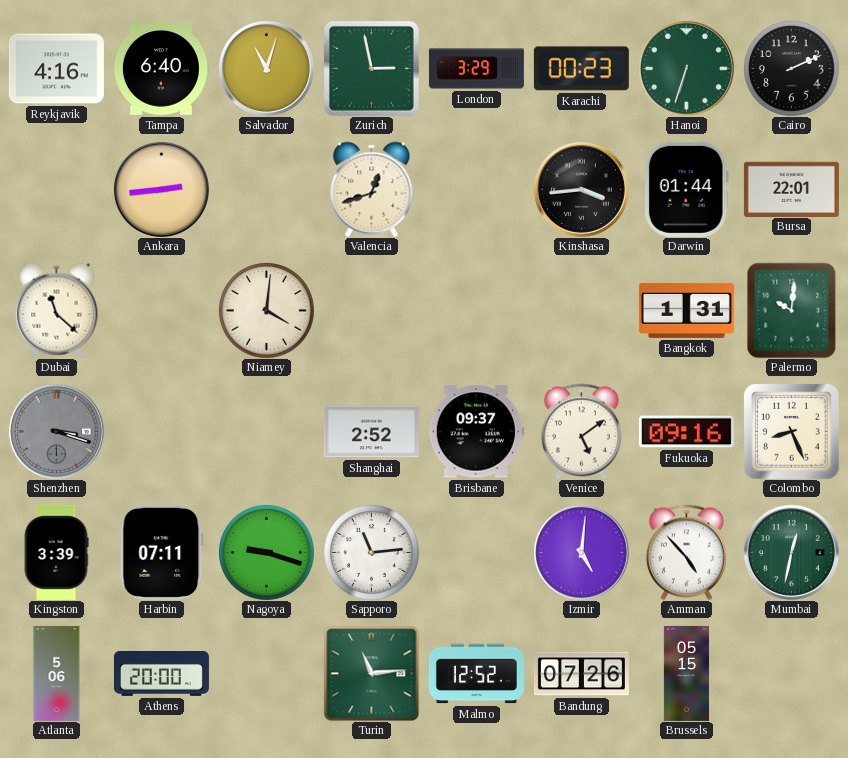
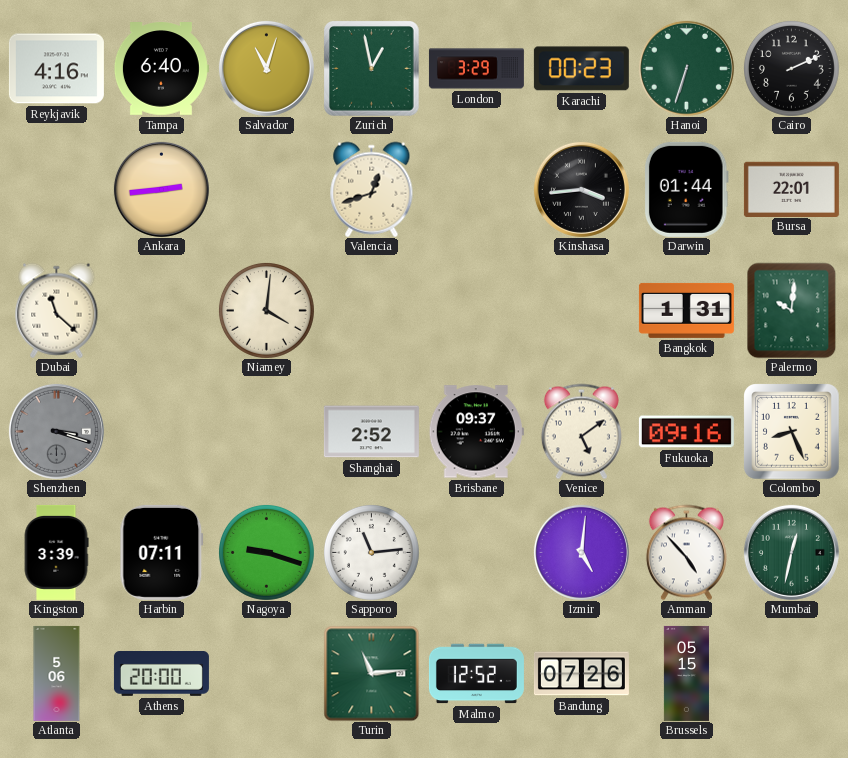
Zurich: 2:58 -> 12:58
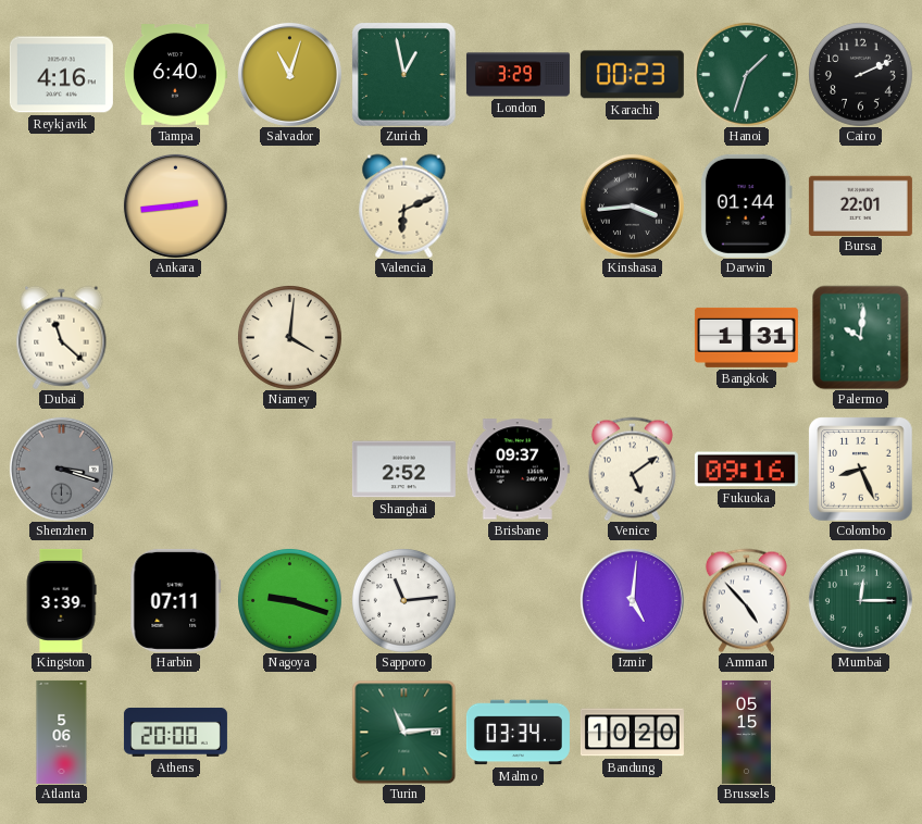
Hanoi: 6:33 -> 1:33
Valencia: 12:42 -> 6:11
Mumbai: 12:32 -> 12:15
Malmo: 12:52 -> 03:34
Bandung: 07:26 -> 10:20
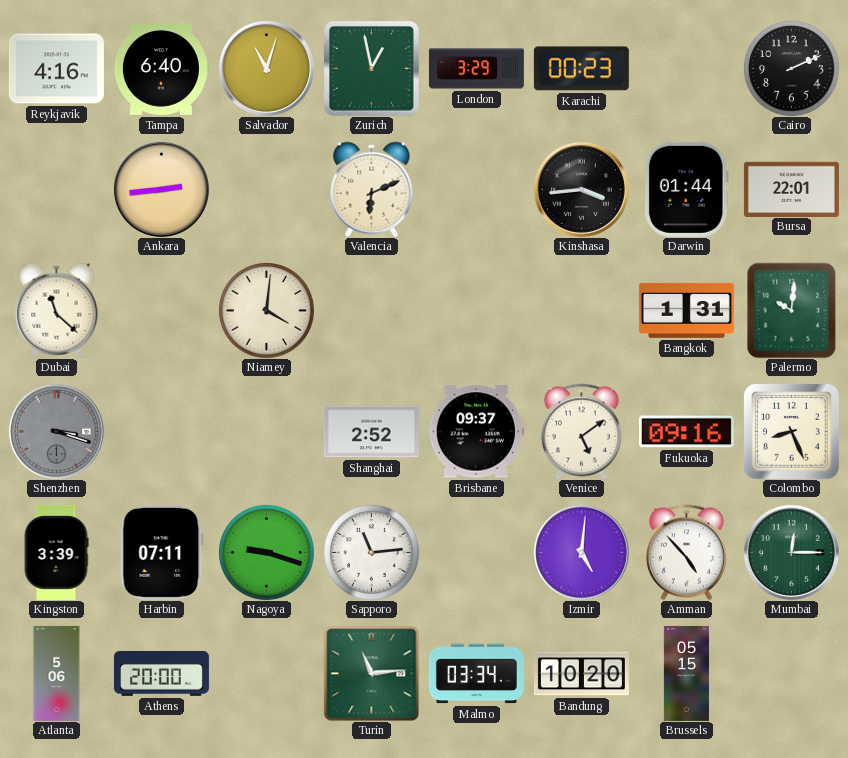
Hanoi: 1:33 -> none
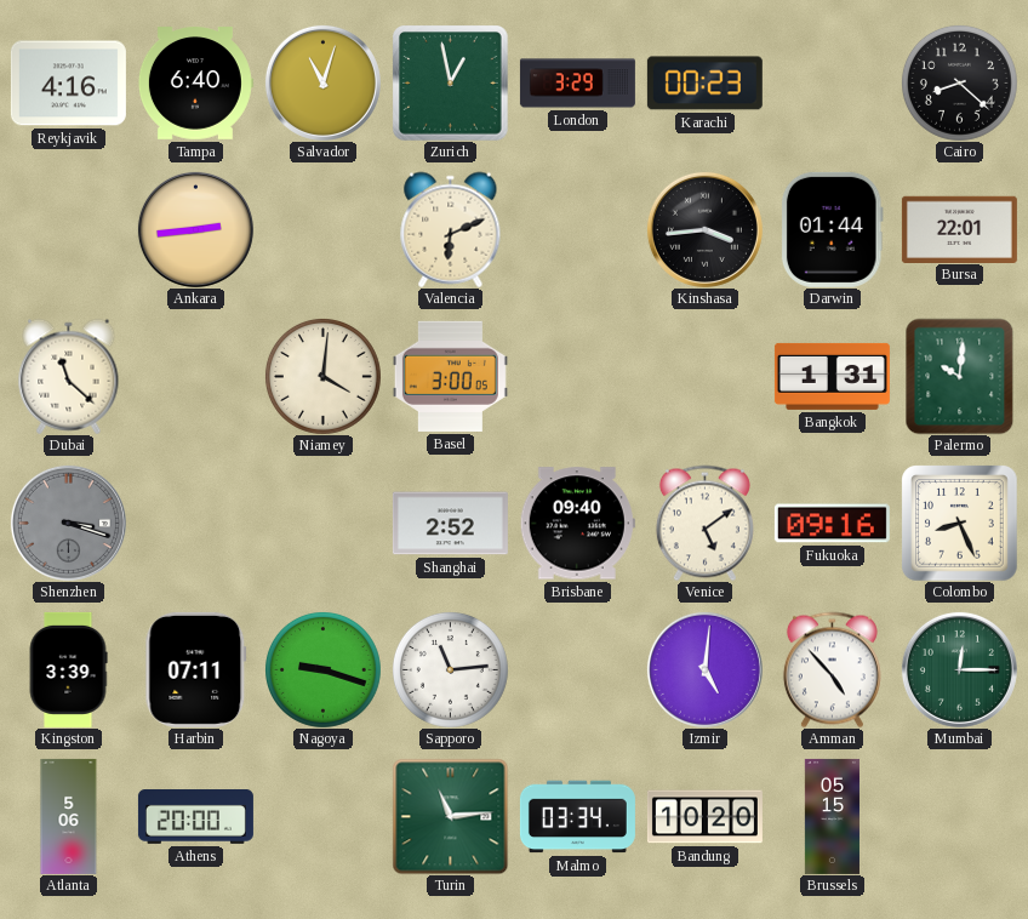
Cairo: 2:11 -> 8:22
Basel: none -> 3:00
Brisbane: 09:37 -> 09:40
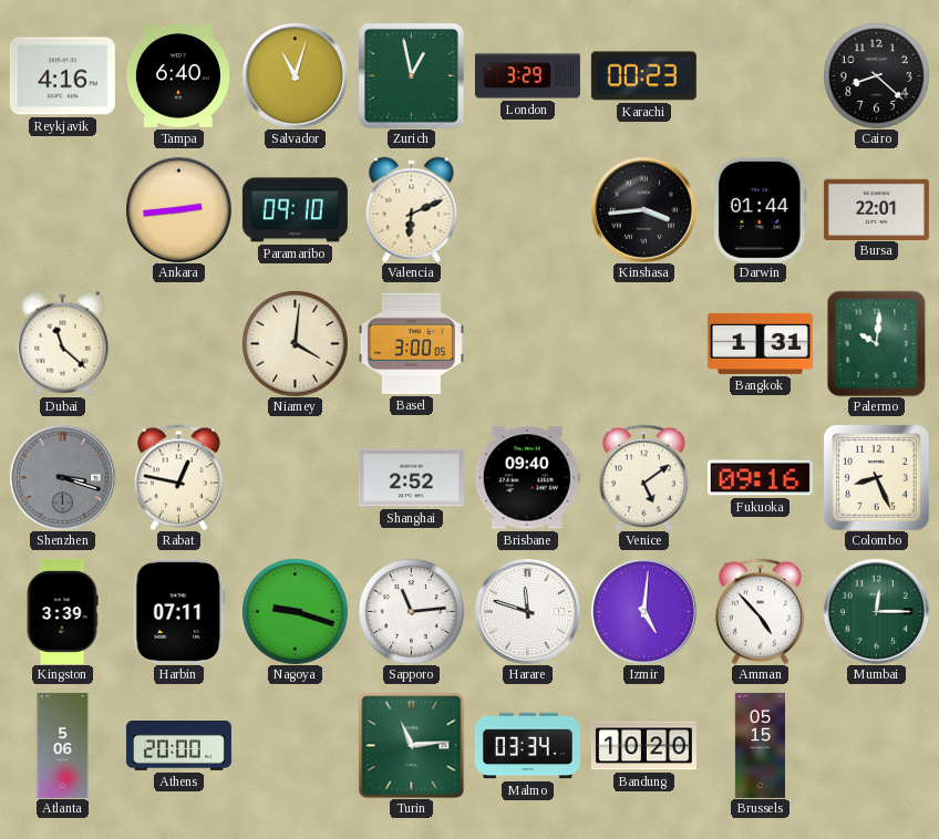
Paramaribo: none -> 09:10
Rabat: none -> 12:47
Harare: none -> 11:48
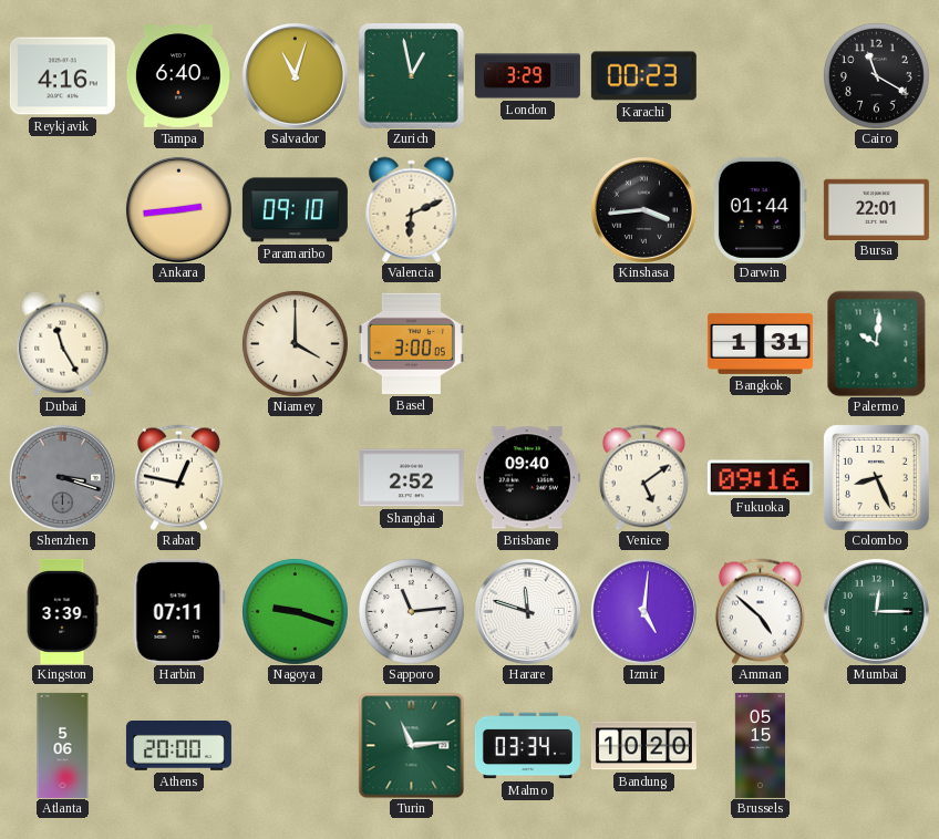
Cairo: 8:22 -> 11:20
Dubai: 11:22 -> 11:25
Niamey: 4:01 -> 4:00
Amman: 4:53 -> 4:52
